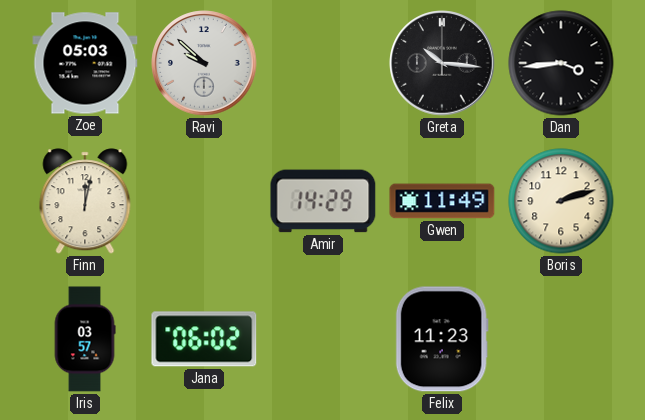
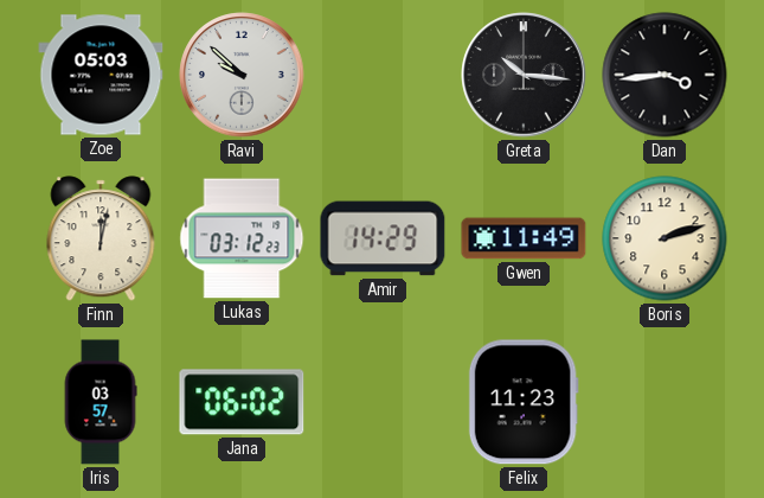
Lukas: none -> 03:12
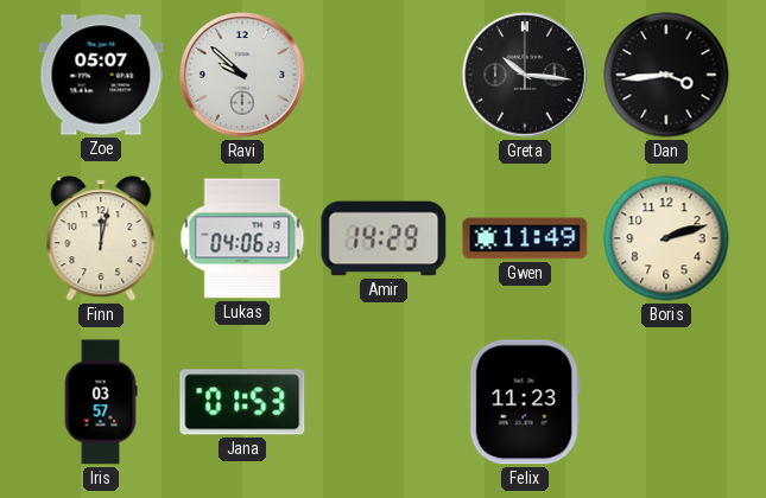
Zoe: 05:03 -> 05:07
Lukas: 03:12 -> 04:06
Jana: 06:02 -> 01:53
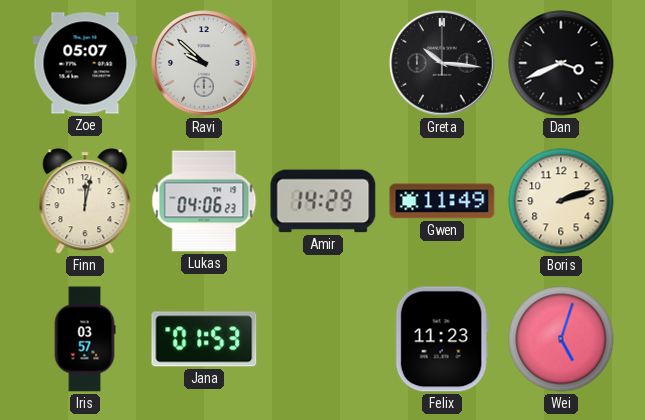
Dan: 3:44 -> 3:41
Wei: none -> 5:03
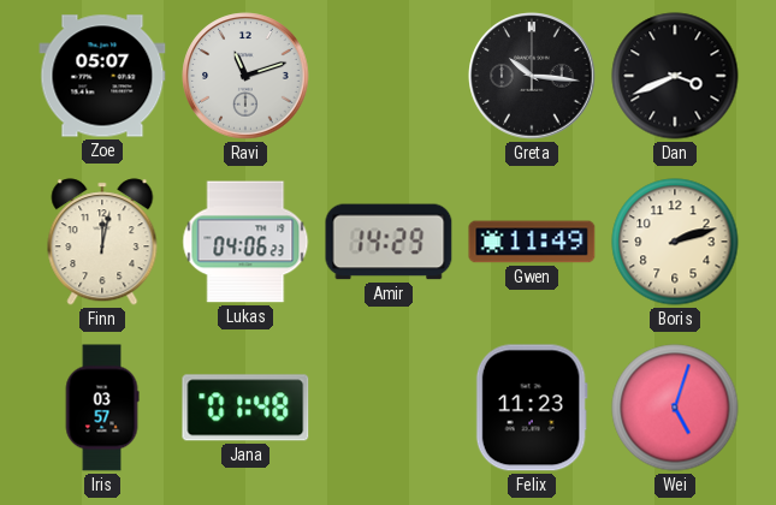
Ravi: 9:52 -> 11:12
Jana: 01:53 -> 01:48
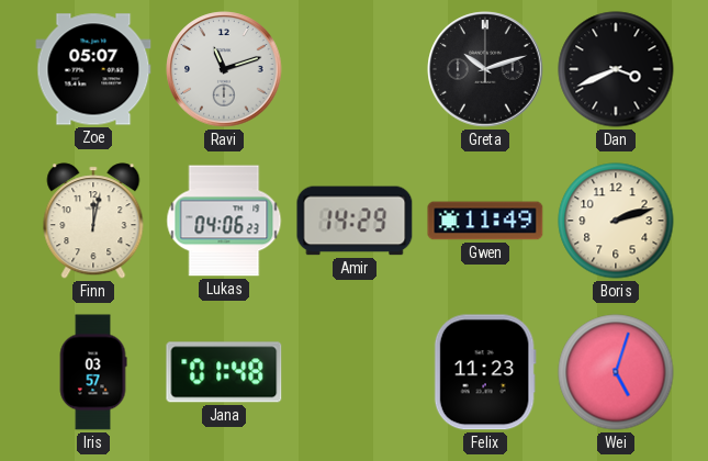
Greta: 10:16 -> 10:12
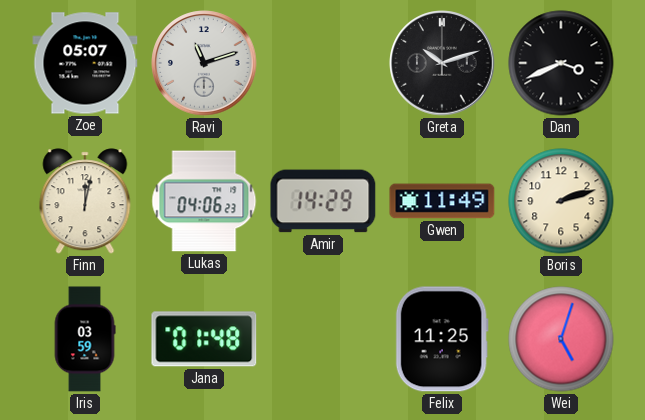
Iris: 03:57 -> 03:59
Felix: 11:23 -> 11:25
